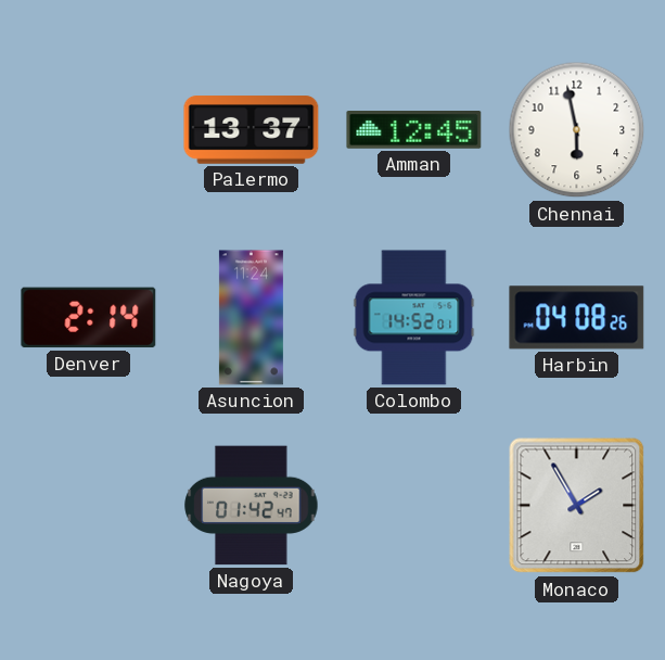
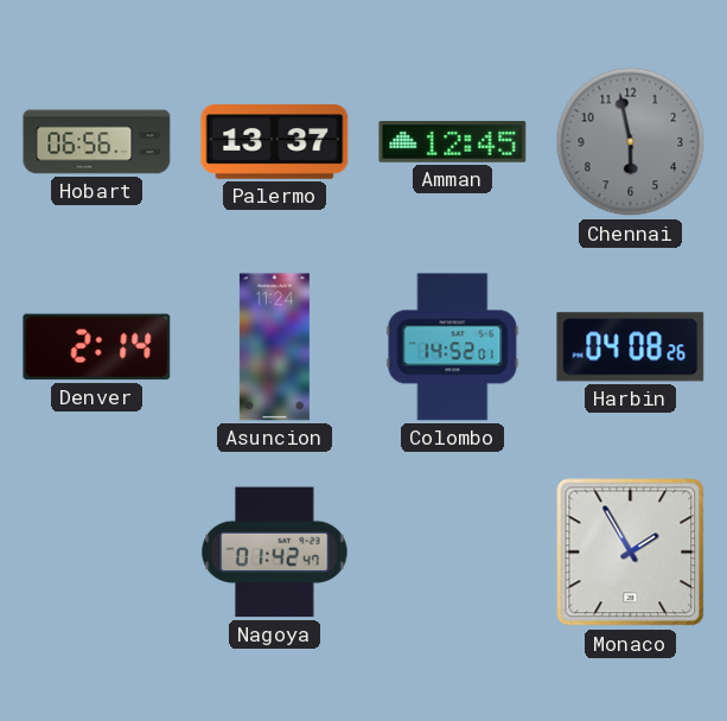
Hobart: none -> 06:56
Chennai dial: white -> grey
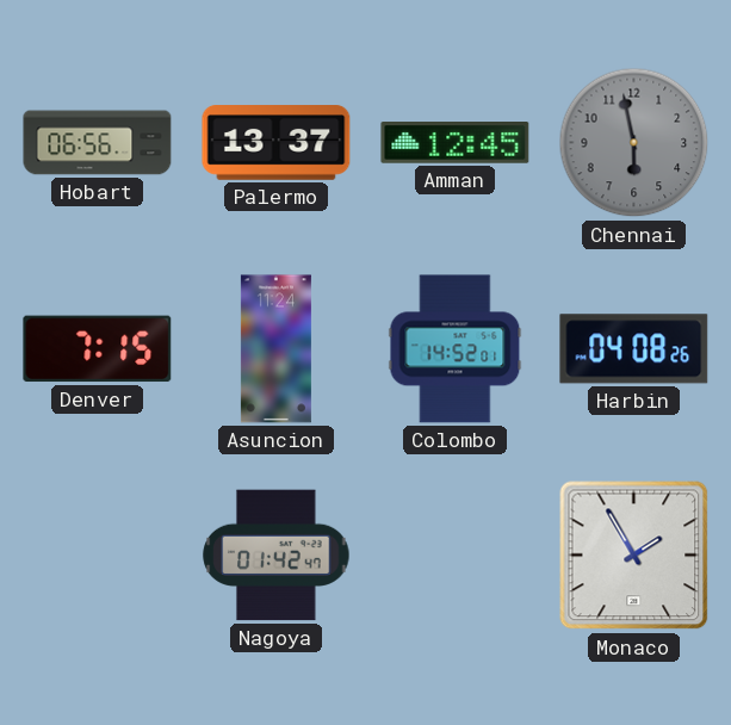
Denver: 2:14 -> 7:15
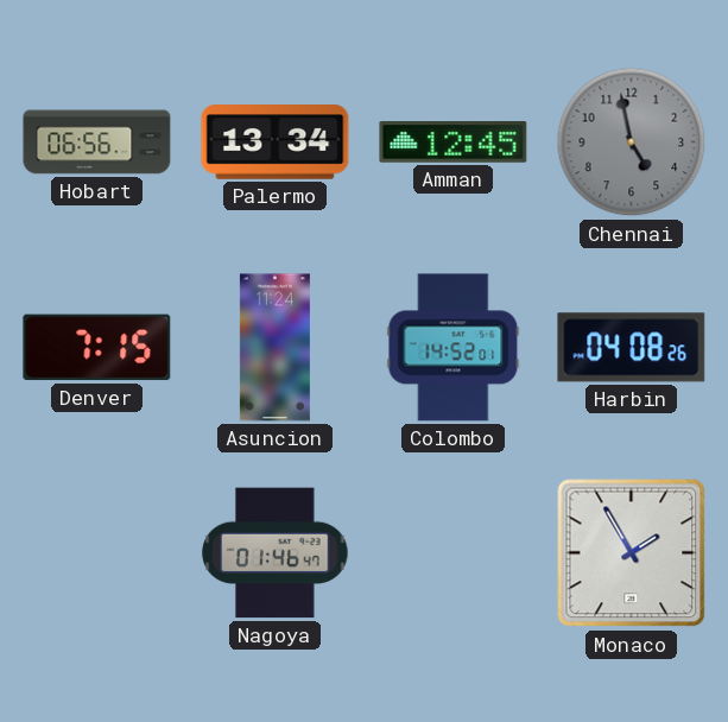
Palermo: 13:37 -> 13:34
Chennai: 5:58 -> 4:58
Nagoya: 01:42 -> 01:46
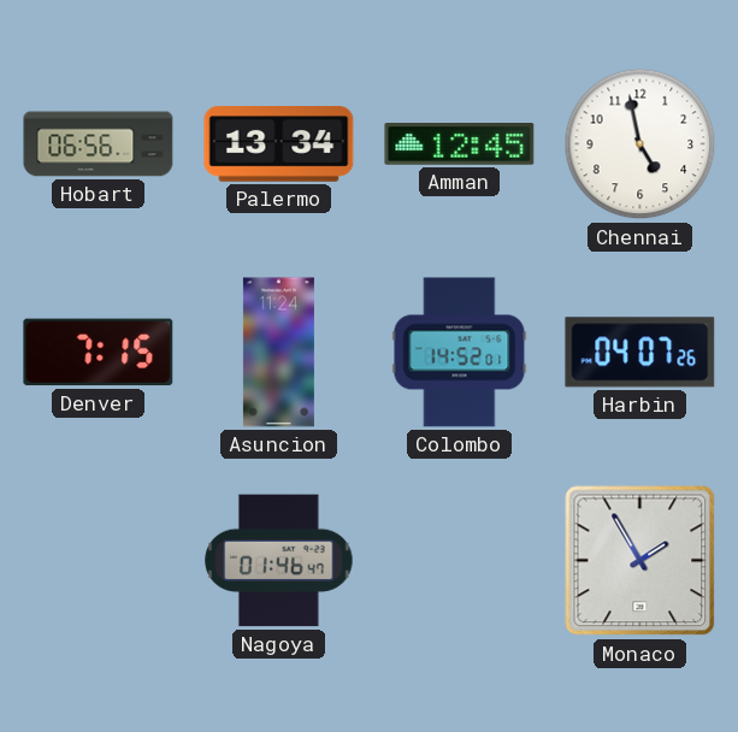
Chennai dial: grey -> white
Harbin: 04:08 -> 04:07
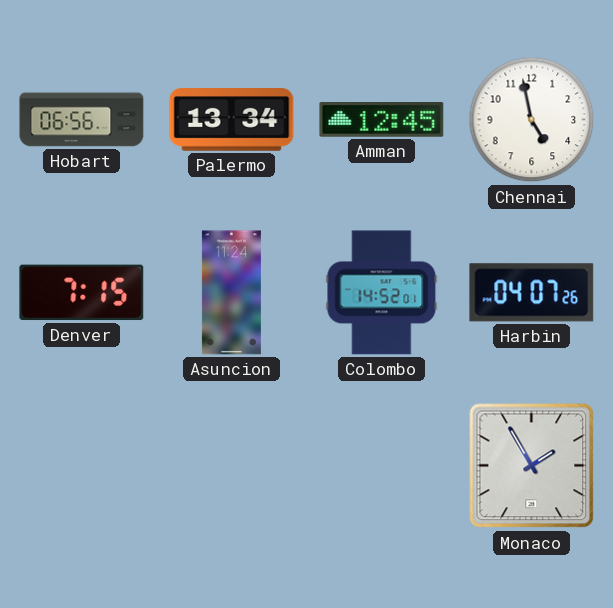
Nagoya: 01:46 -> none
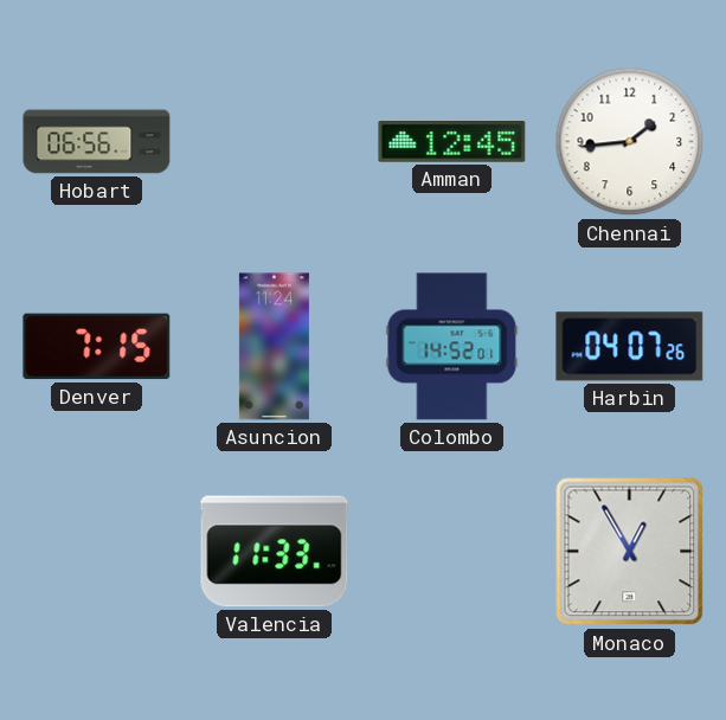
Palermo: 13:34 -> none
Chennai: 4:58 -> 1:44
Valencia: none -> 11:33
Monaco: 1:55 -> 12:55
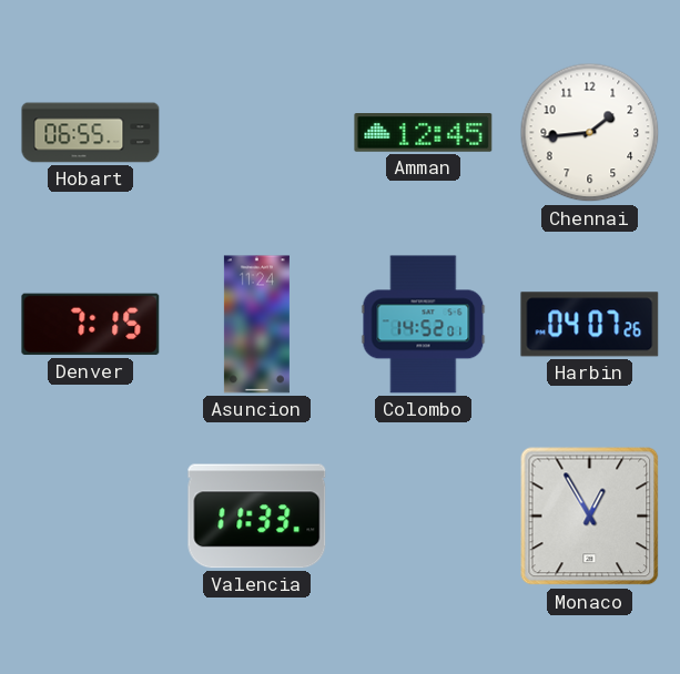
Hobart: 06:56 -> 06:55
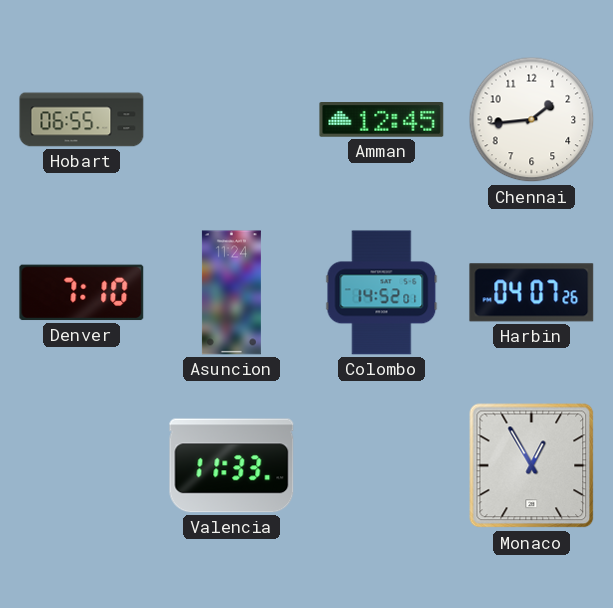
Denver: 7:15 -> 7:10
